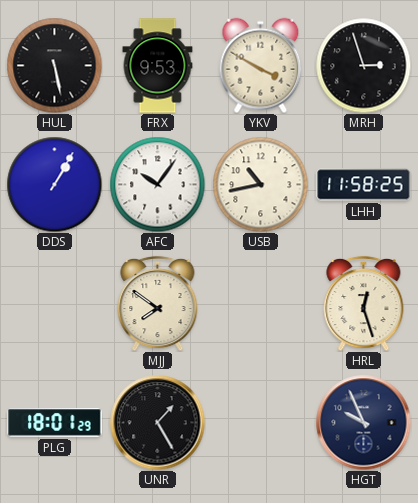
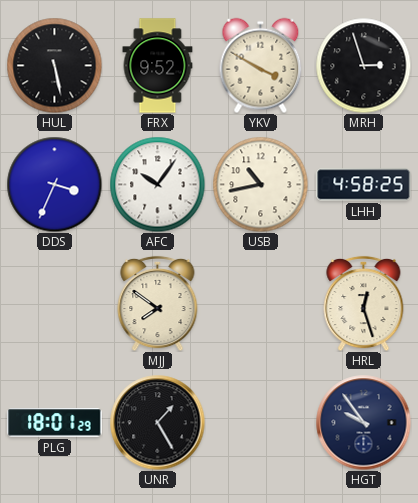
FRX: 9:53 -> 9:52
DDS: 1:05 -> 3:34
LHH: 11:58 -> 4:58
HGT: 9:56 -> 9:54
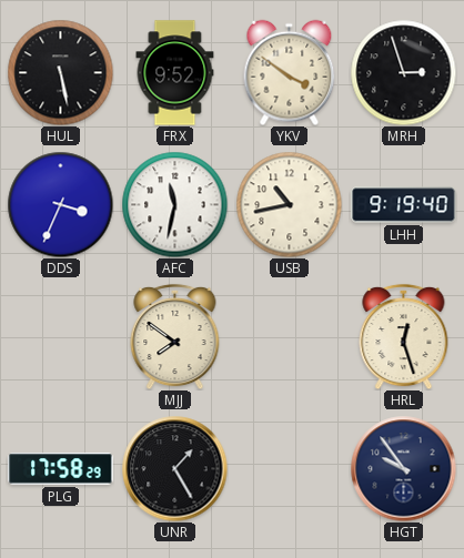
YKV: 3:50 -> 3:51
AFC: 10:06 -> 11:32
LHH: 4:58 -> 9:19
PLG: 18:01 -> 17:58
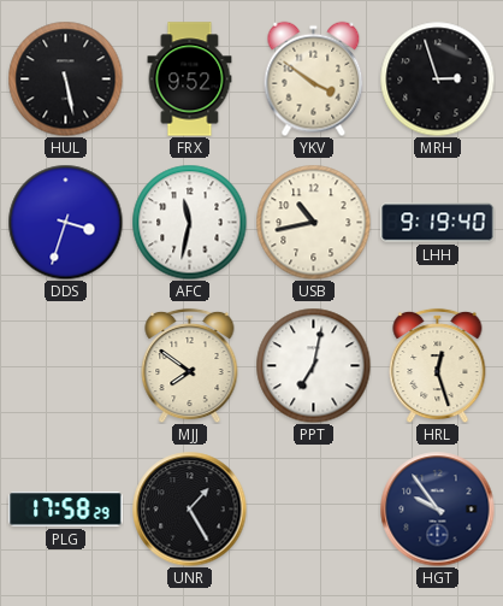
DDS: 3:34 -> 3:33
PPT: none -> 7:02
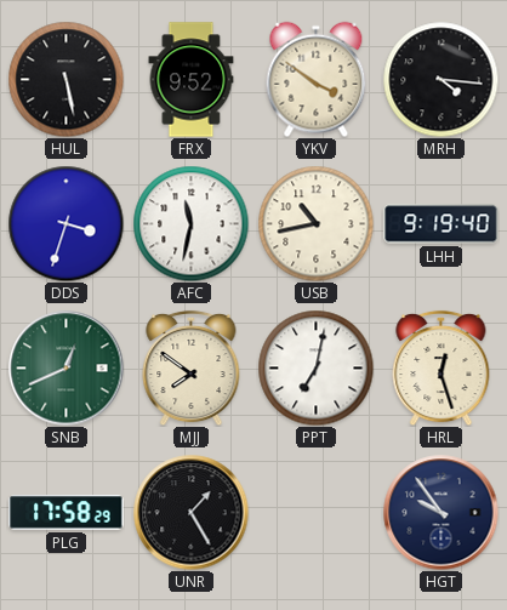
MRH: 2:57 -> 4:16
SNB: none -> 12:41
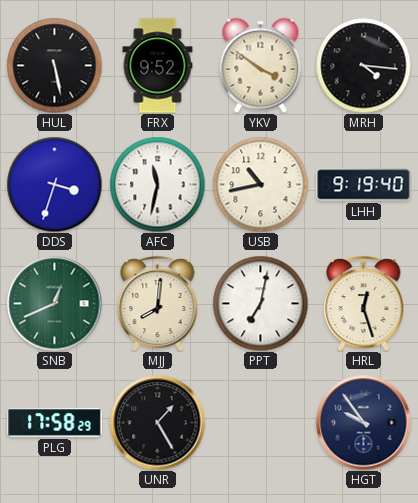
MJJ: 7:51 -> 8:01
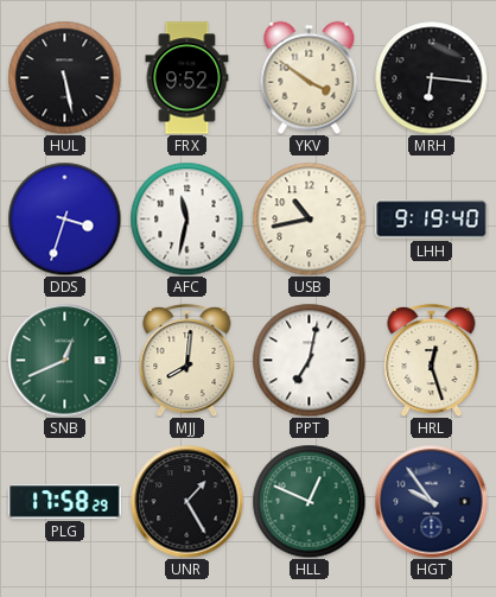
MRH: 4:16 -> 6:16
HLL: none -> 12:49
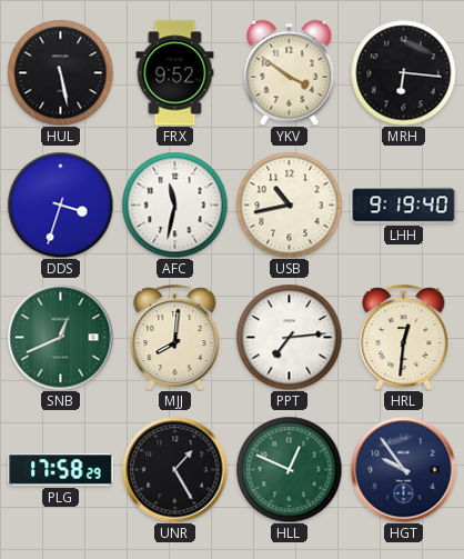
PPT: 7:02 -> 7:14
HRL: 12:27 -> 12:31
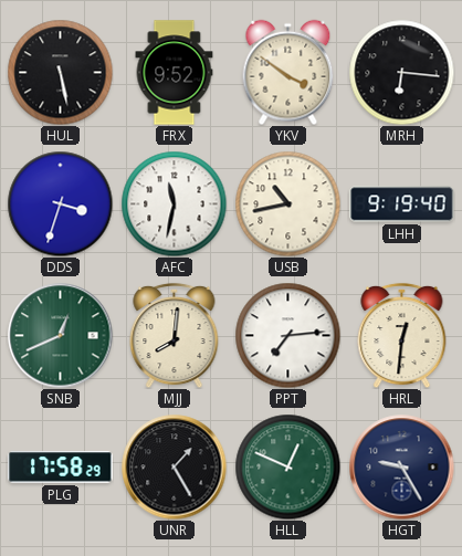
HGT: 9:54 -> 9:25
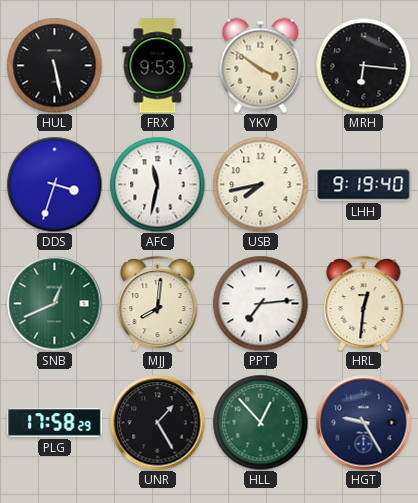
FRX: 9:52 -> 9:53
USB: 10:43 -> 7:43
HLL: 12:49 -> 12:53
